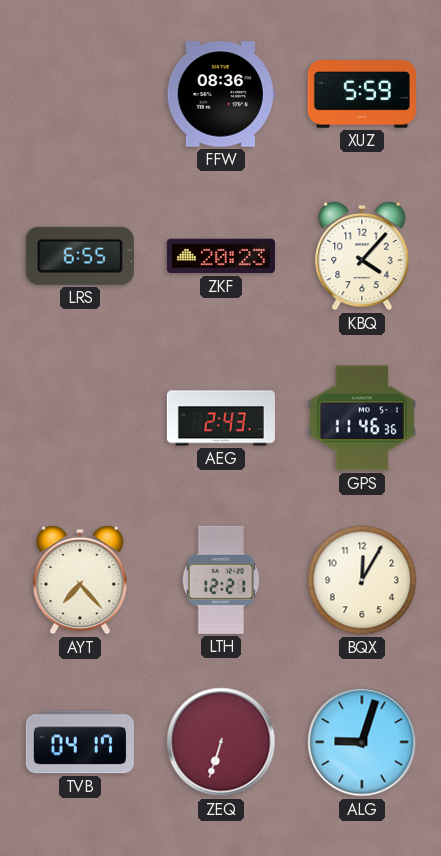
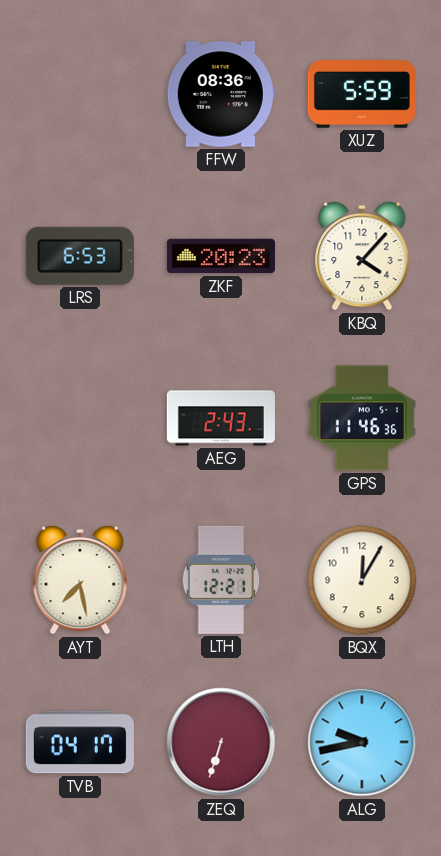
LRS: 6:55 -> 6:53
AYT: 7:23 -> 7:28
ALG: 9:03 -> 9:43
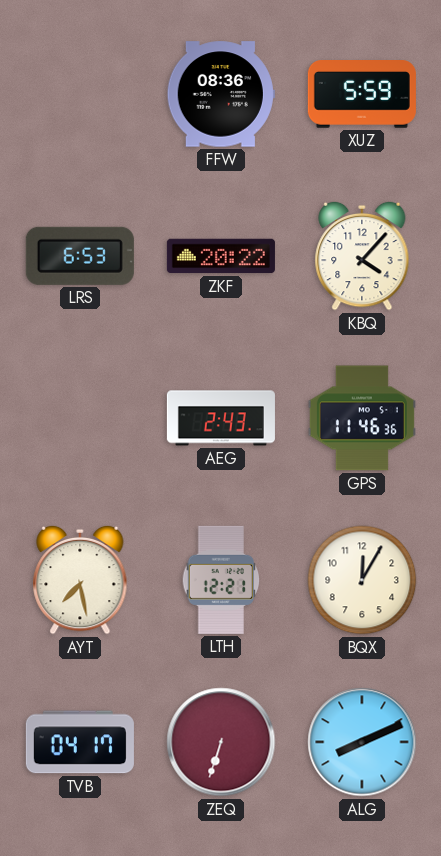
ZKF: 20:23 -> 20:22
ALG: 9:43 -> 8:11
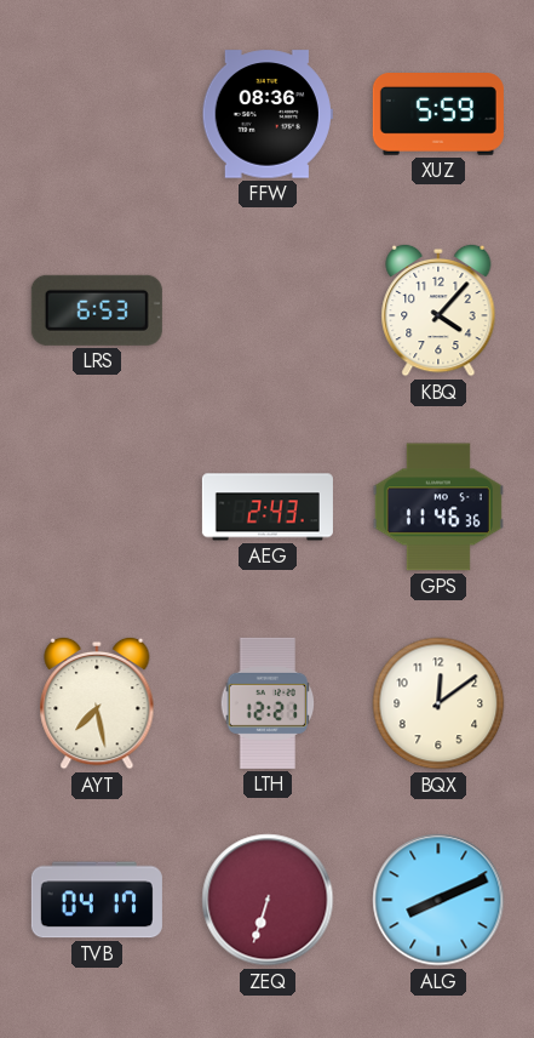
ZKF: 20:22 -> none
BQX: 12:05 -> 12:09
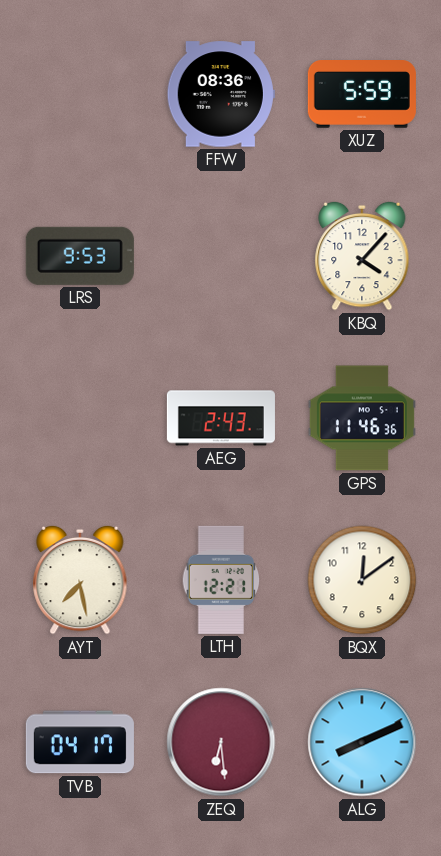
LRS: 6:53 -> 9:53
ZEQ: 6:33 -> 6:29
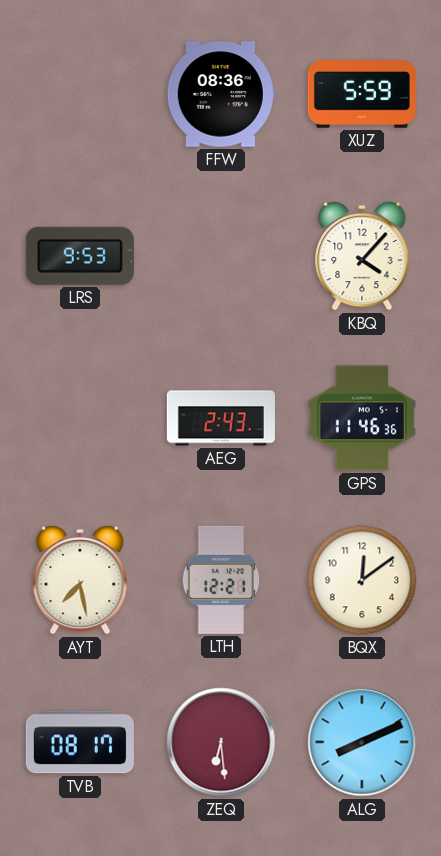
TVB: 04:17 -> 08:17
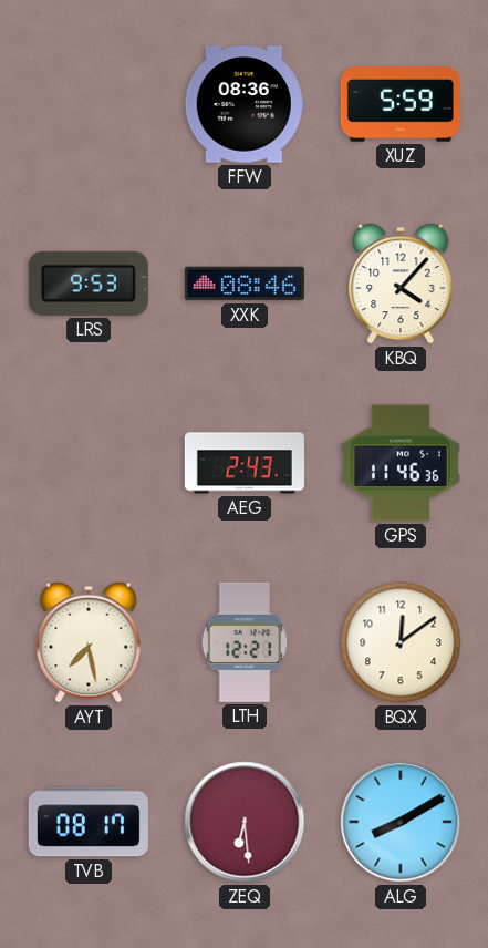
XXK: none -> 08:46
ALG: 8:11 -> 8:10
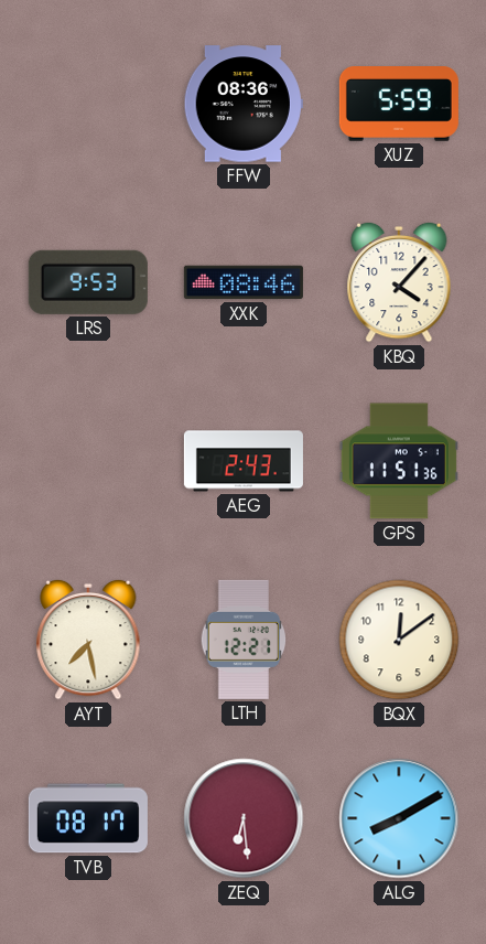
GPS: 11:46 -> 11:51
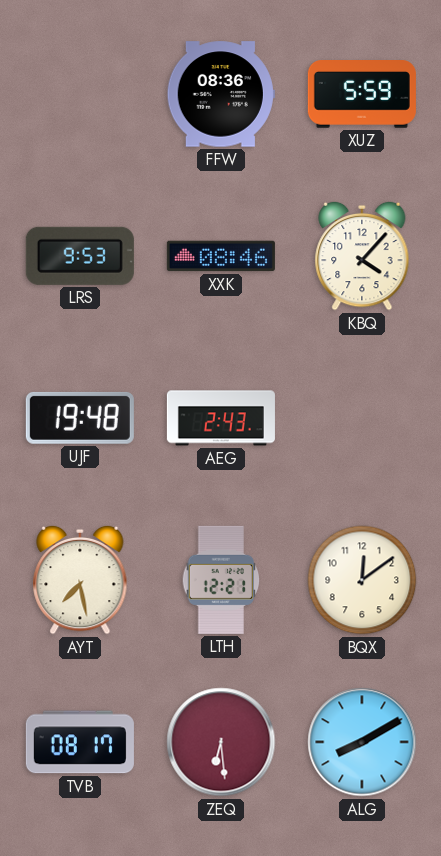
UJF: none -> 19:48
GPS: 11:51 -> none
